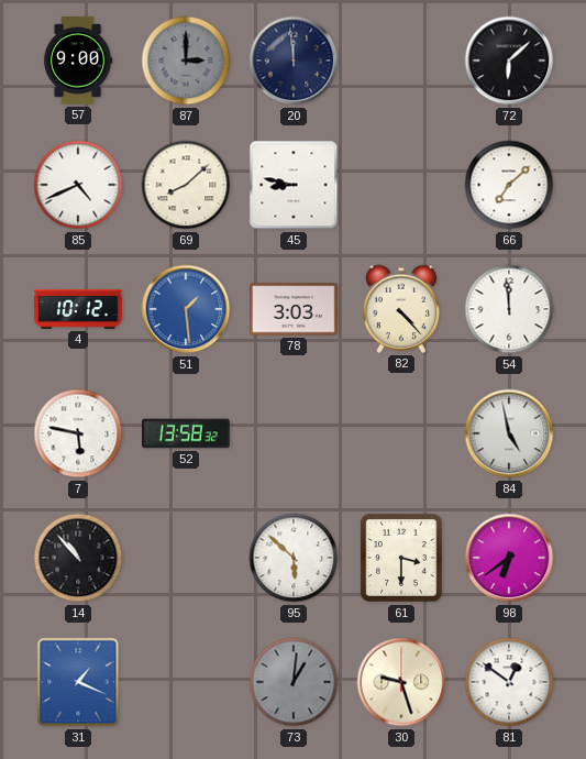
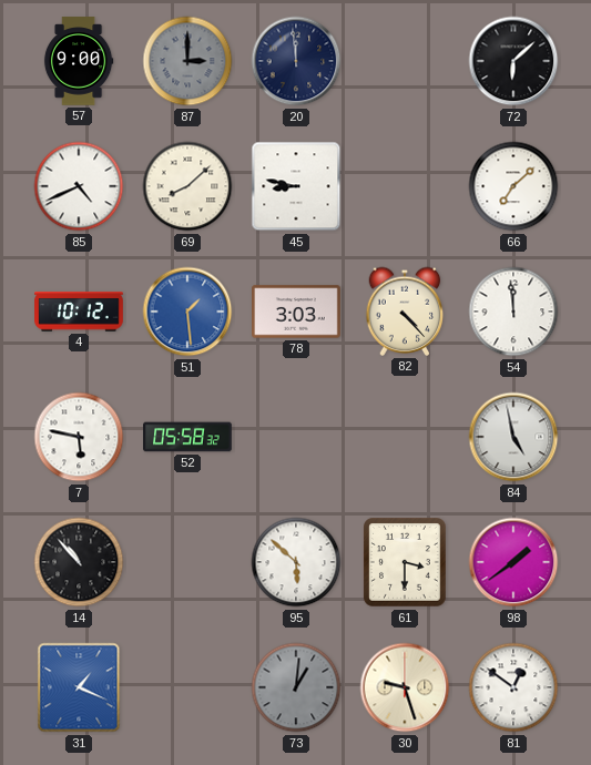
52: 13:58 -> 05:58
98: 6:39 -> 1:39
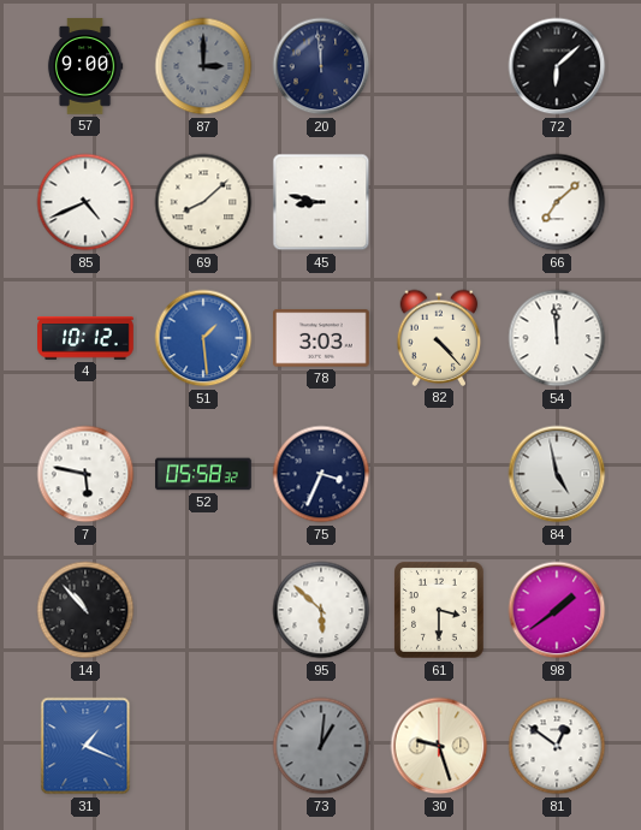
75: none -> 3:34
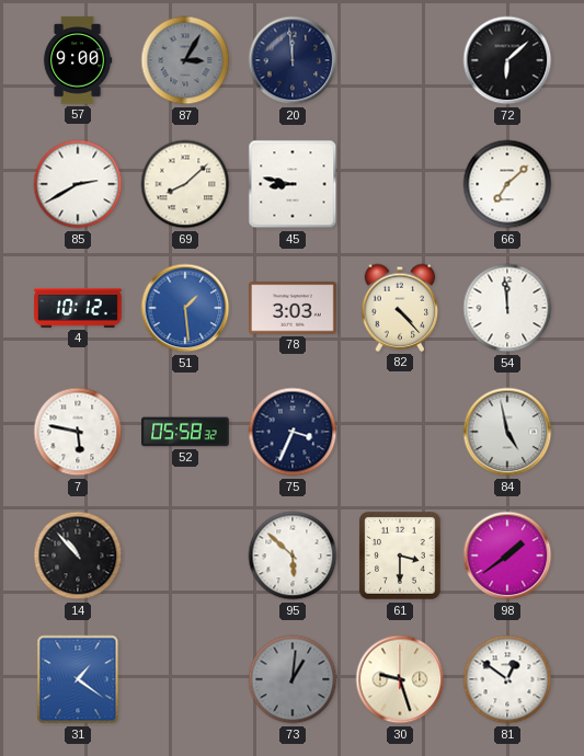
87: 3:00 -> 3:05
85: 4:41 -> 2:40
31: 1:19 -> 1:21
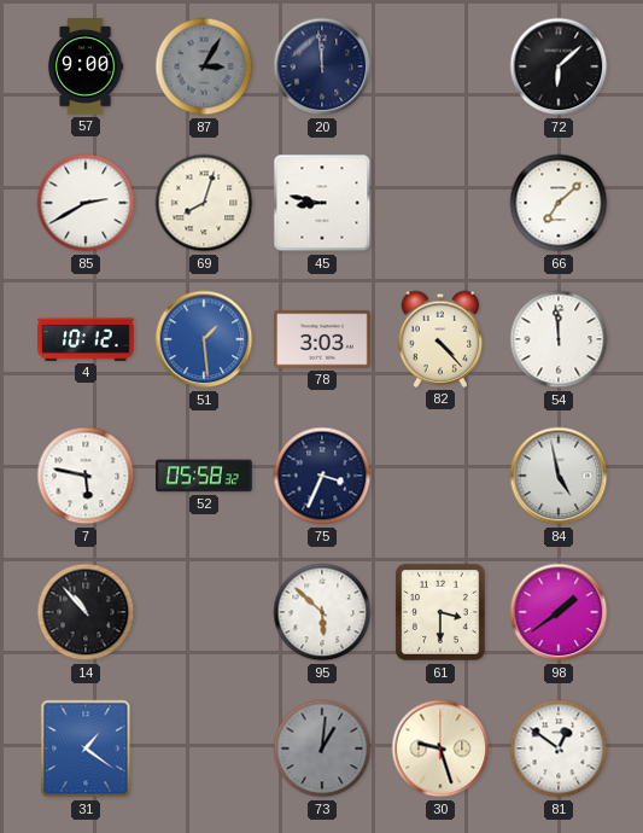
69: 8:08 -> 8:03
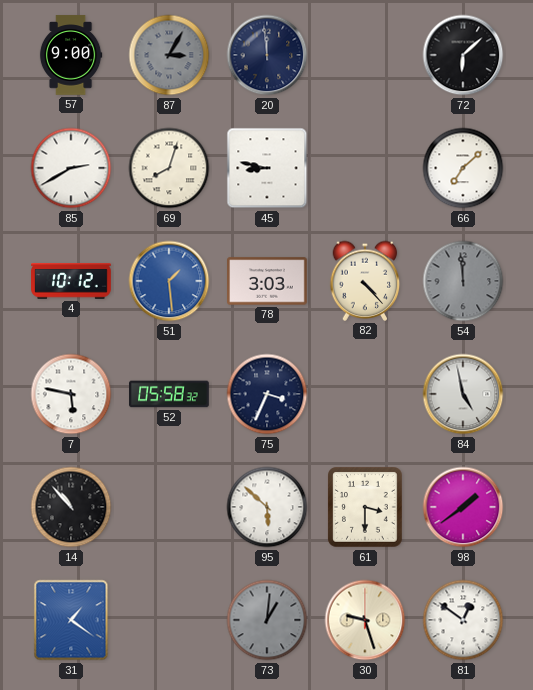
54 dial: white -> grey
